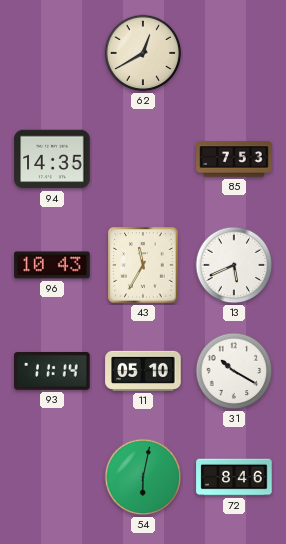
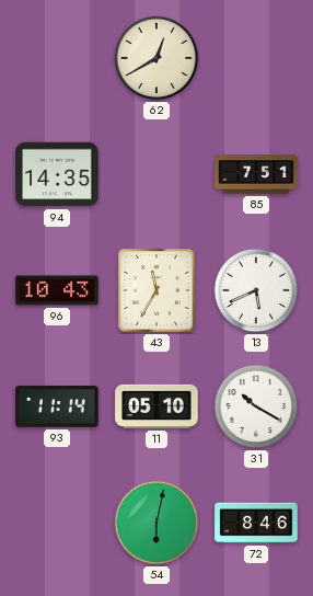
85: 7:53 -> 7:51
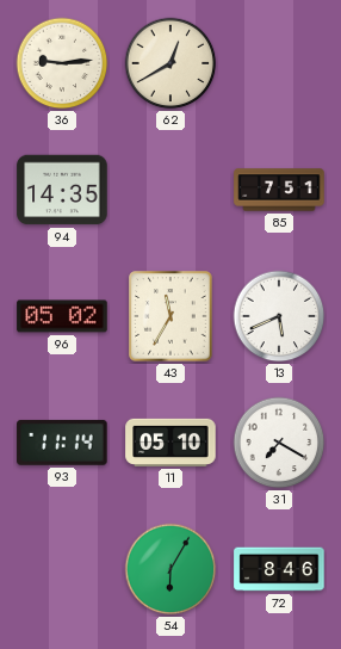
36: none -> 9:14
96: 10:43 -> 05:02
31: 10:20 -> 7:20
54: 6:02 -> 6:05
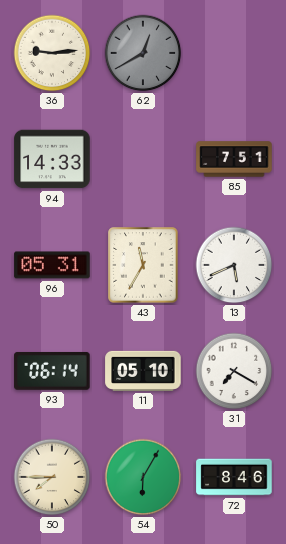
62 dial: cream -> grey
94: 14:35 -> 14:33
96: 05:02 -> 05:31
93: 11:14 -> 06:14
50: none -> 7:45
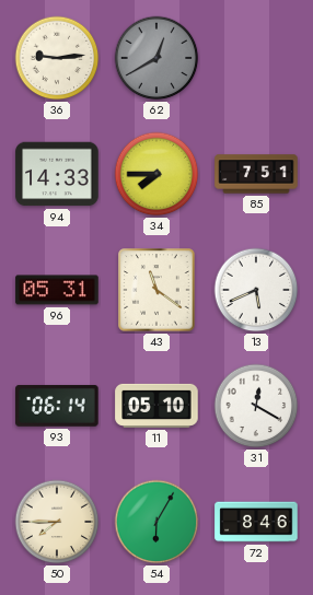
34: none -> 7:45
43: 11:35 -> 11:21
31: 7:20 -> 12:20
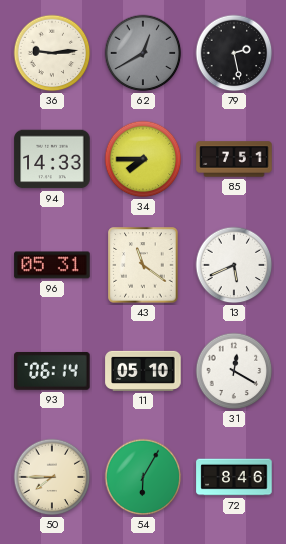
79: none -> 2:28
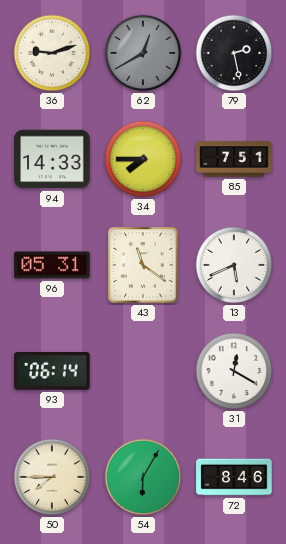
36: 9:14 -> 9:12
11: 05:10 -> none
